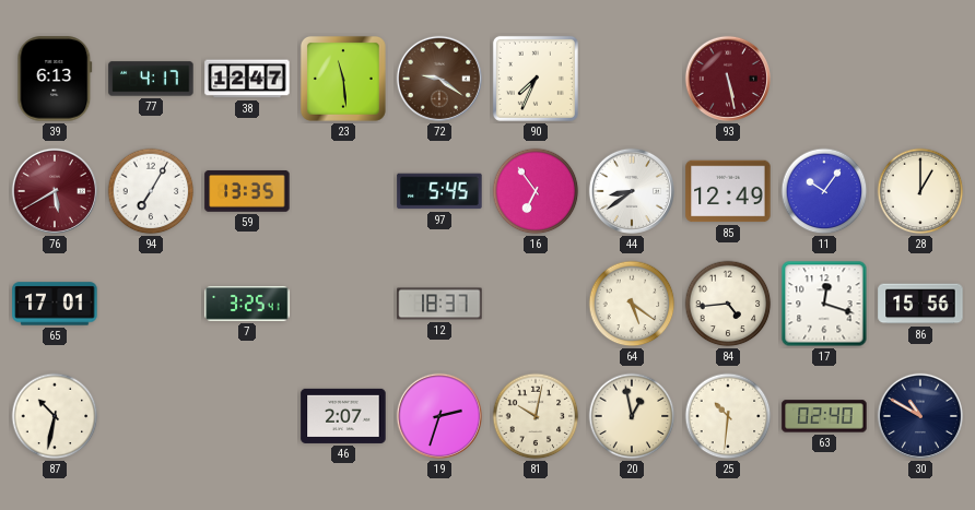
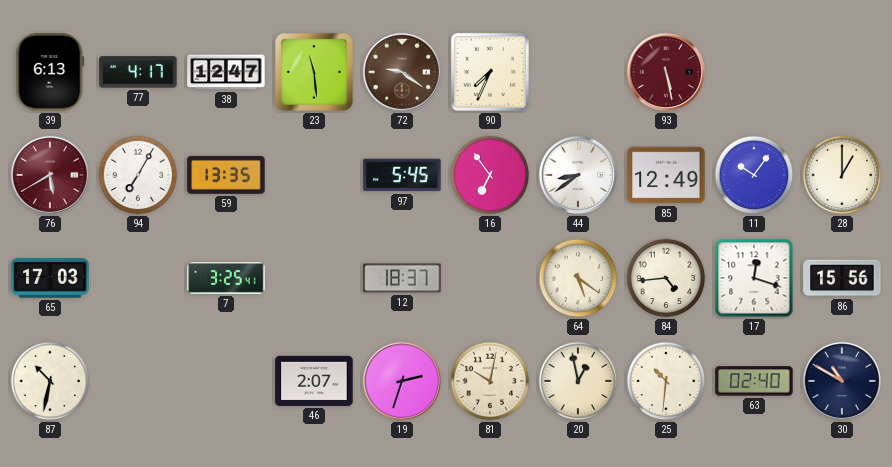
65: 17:01 -> 17:03
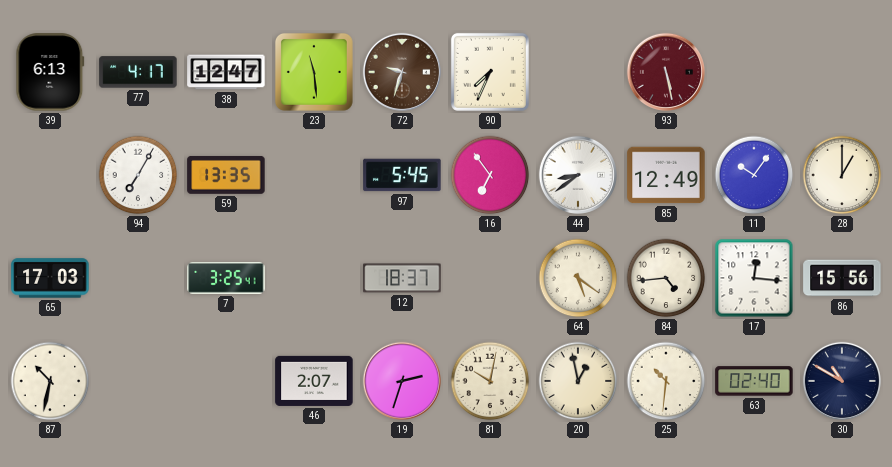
72: 9:21 -> 9:33
76: 5:40 -> none
17: 12:18 -> 12:16
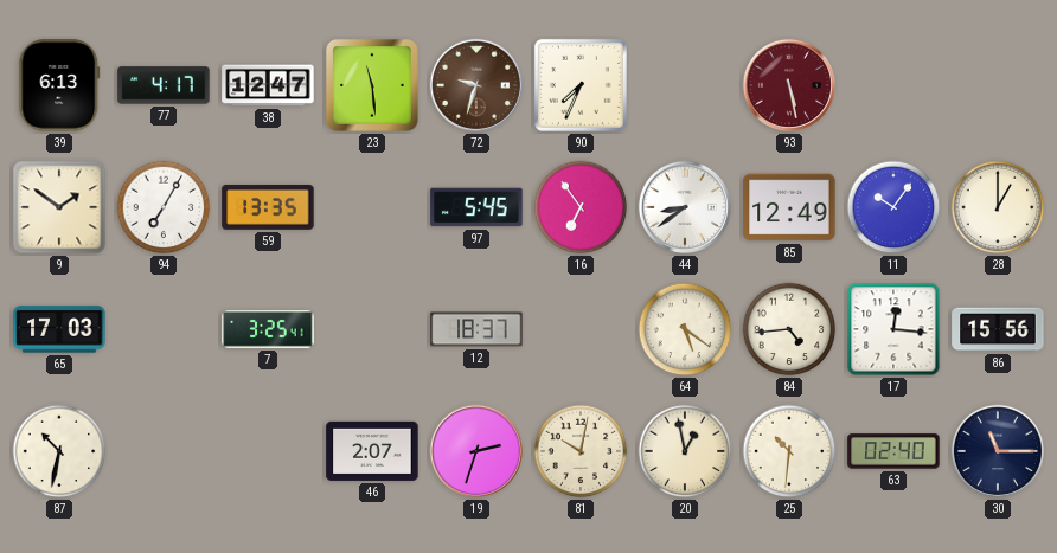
9: none -> 1:51
30: 10:50 -> 11:15
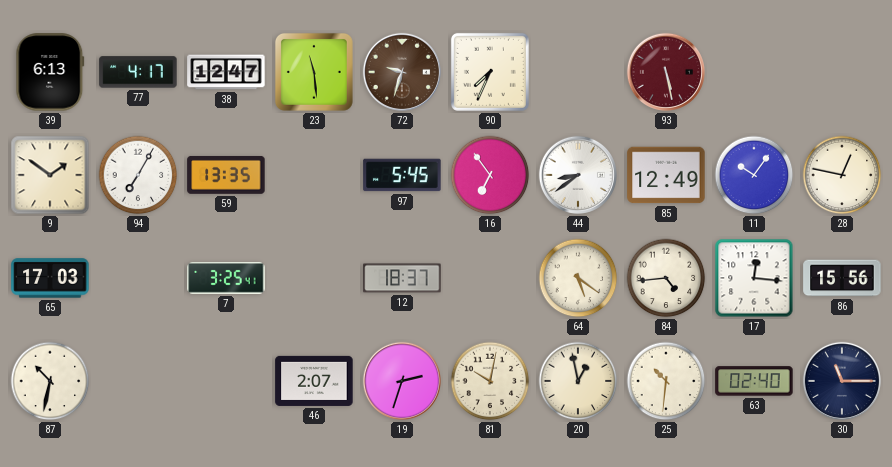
28: 1:00 -> 12:47
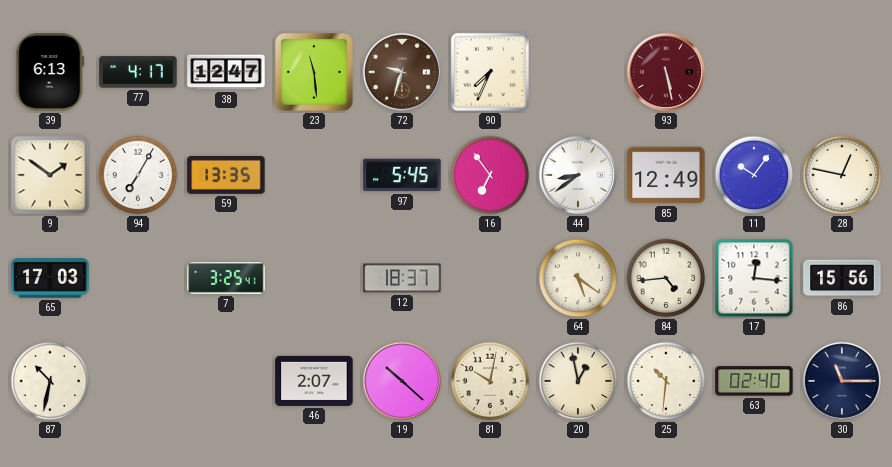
19: 2:33 -> 10:22
